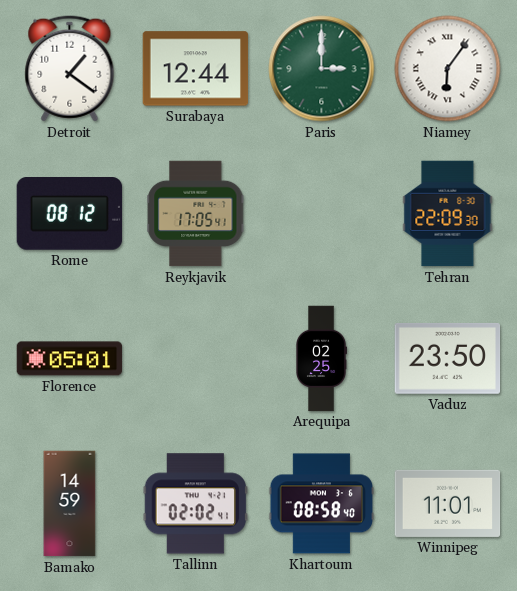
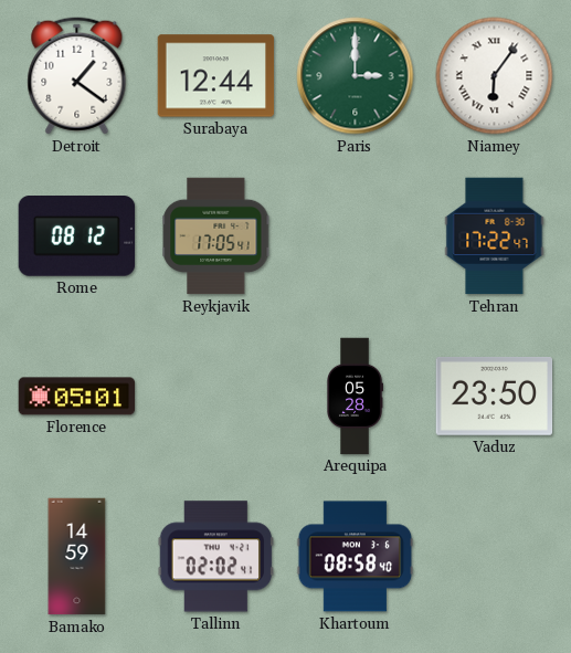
Tehran: 22:09 -> 17:22
Arequipa: 02:25 -> 05:28
Winnipeg: 11:01 -> none
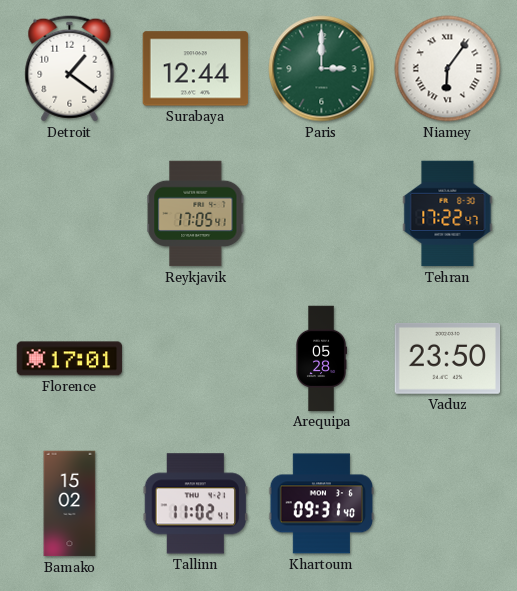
Rome: 08:12 -> none
Florence: 05:01 -> 17:01
Bamako: 14:59 -> 15:02
Tallinn: 02:02 -> 11:02
Khartoum: 08:58 -> 09:31
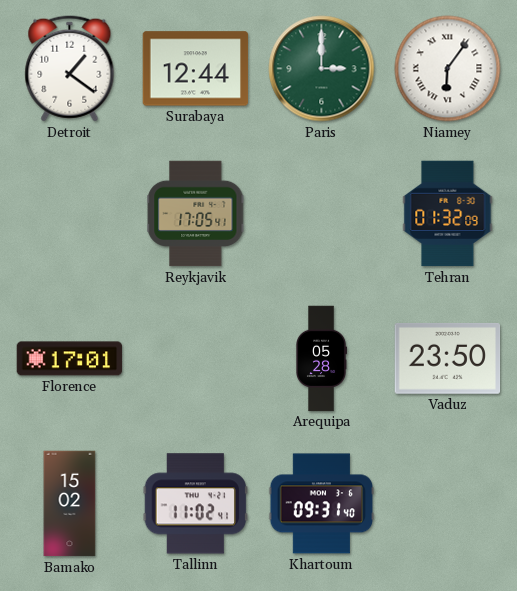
Tehran: 17:22 -> 01:32
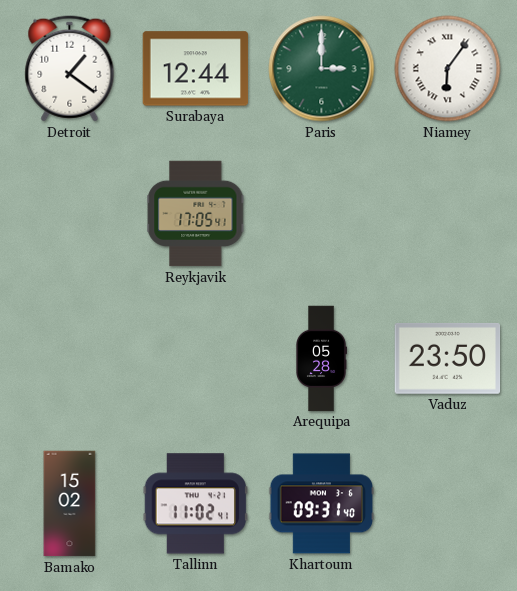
Tehran: 01:32 -> none
Florence: 17:01 -> none
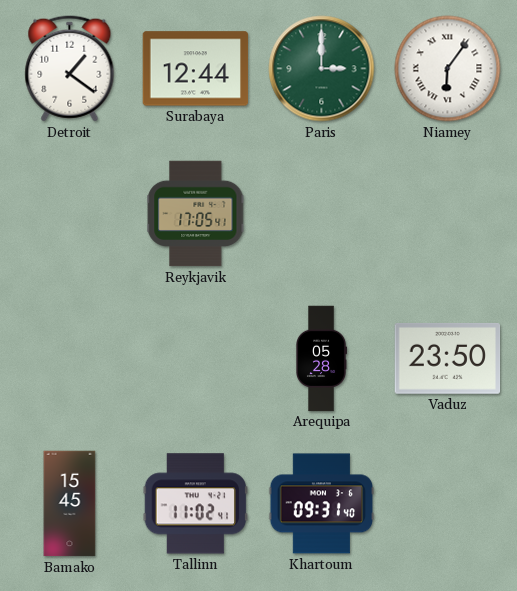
Bamako: 15:02 -> 15:45
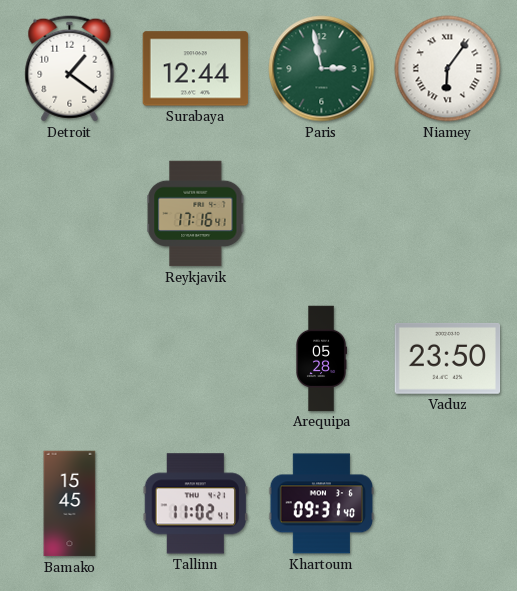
Paris: 3:00 -> 2:58
Reykjavik: 17:05 -> 17:16
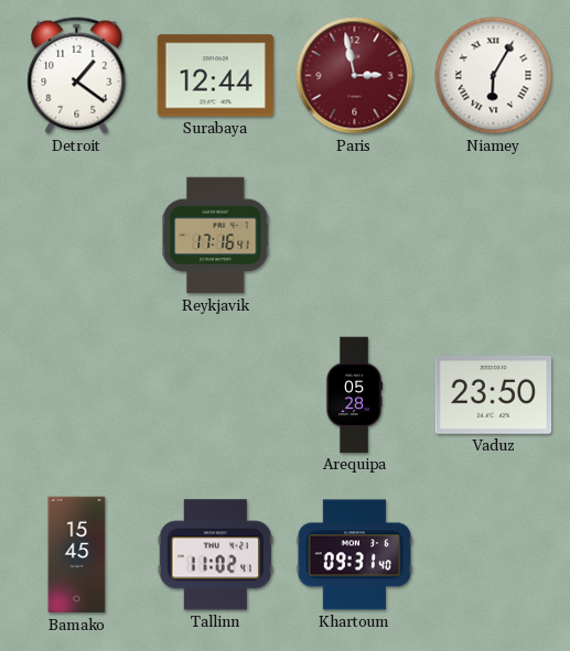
Paris dial: green -> burgundy
Niamey: 6:06 -> 6:05
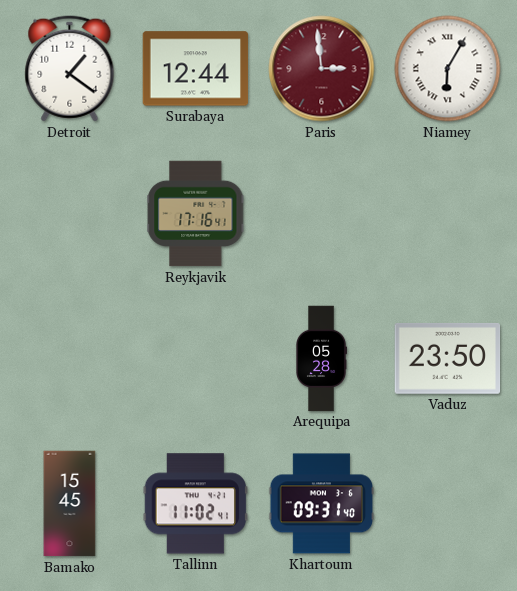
Paris: 2:58 -> 2:59
